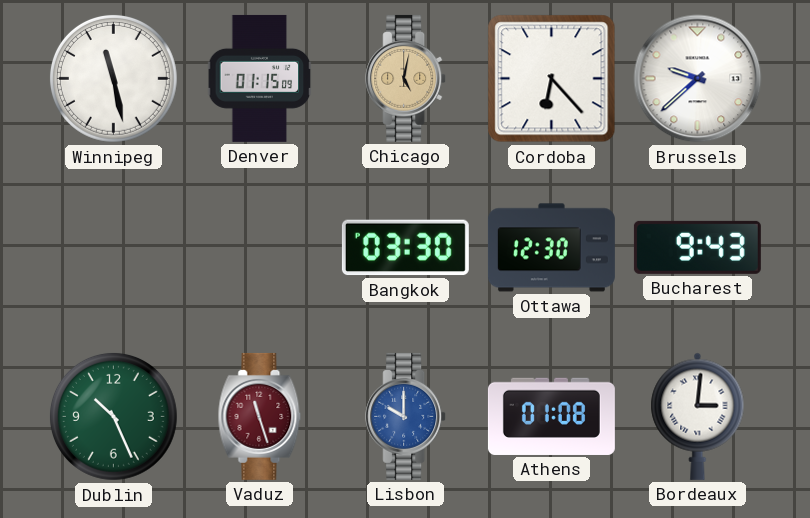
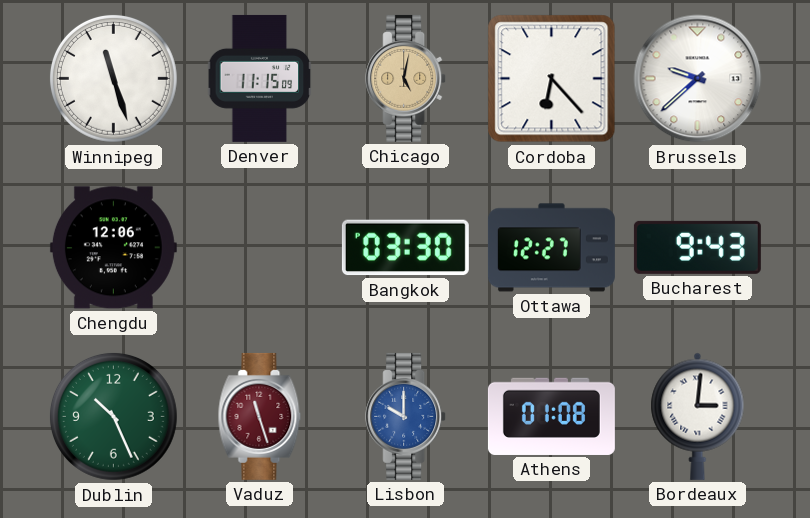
Winnipeg: 11:28 -> 11:27
Denver: 01:15 -> 11:15
Chengdu: none -> 12:06
Ottawa: 12:30 -> 12:27
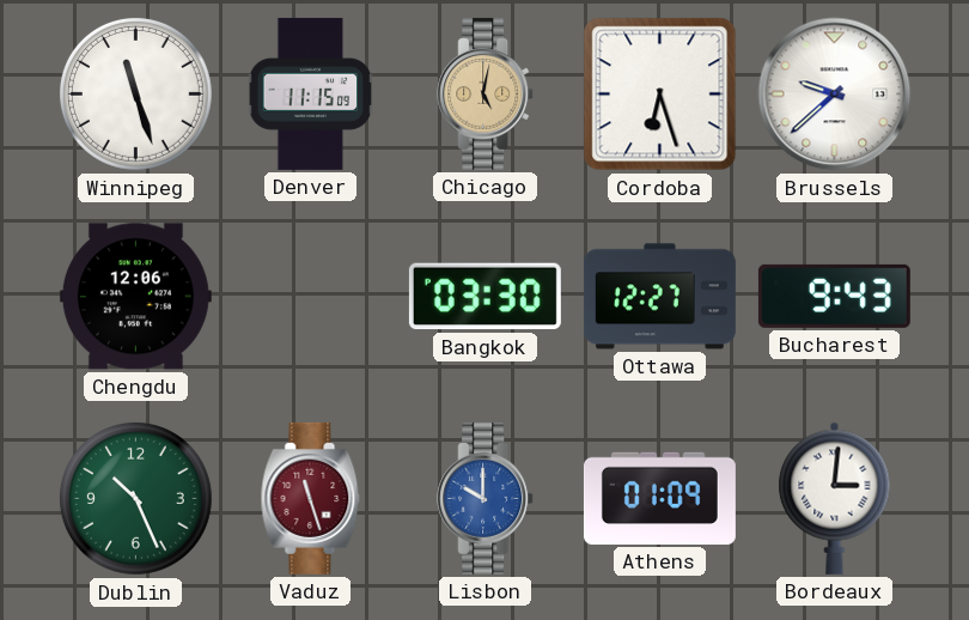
Cordoba: 6:23 -> 6:27
Athens: 01:08 -> 01:09
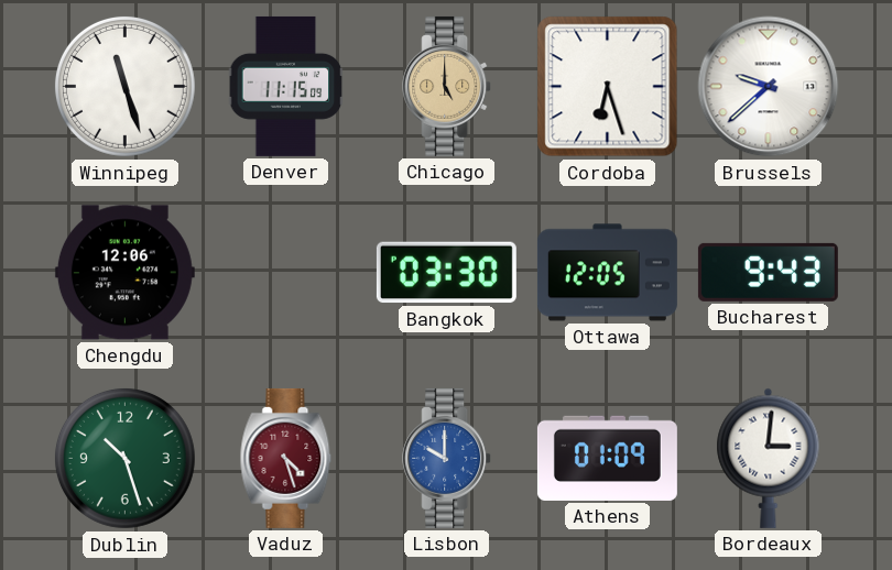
Chicago: 5:02 -> 5:00
Ottawa: 12:27 -> 12:05
Dublin: 10:26 -> 10:27
Vaduz: 11:27 -> 4:27
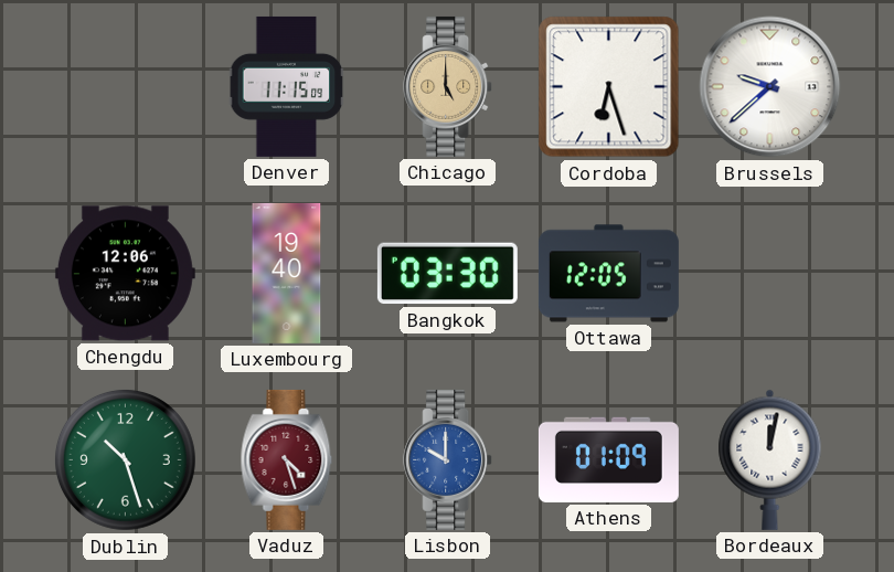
Winnipeg: 11:27 -> none
Luxembourg: none -> 19:40
Bucharest: 9:43 -> none
Bordeaux: 3:01 -> 12:02
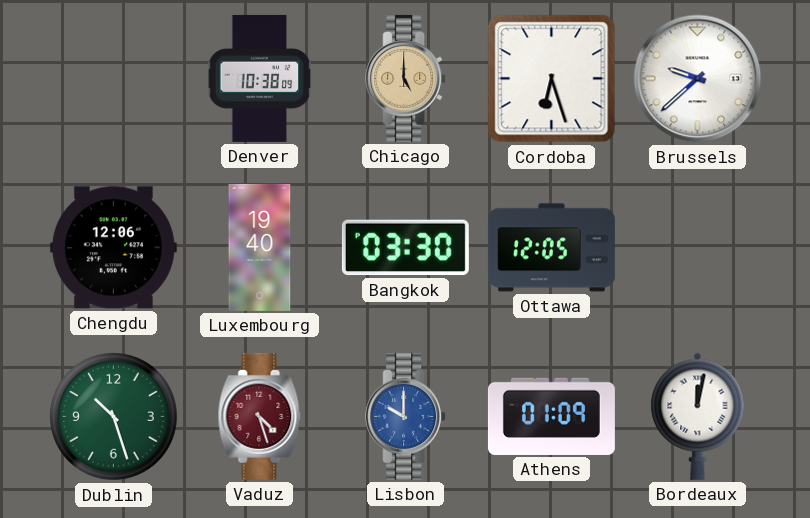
Denver: 11:15 -> 10:38
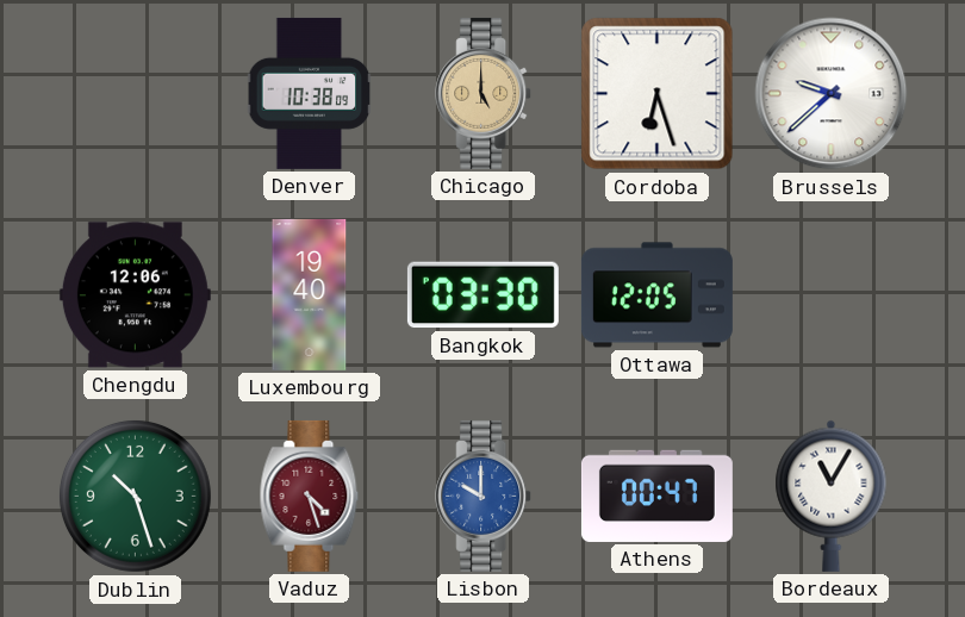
Athens: 01:09 -> 00:47
Bordeaux: 12:02 -> 11:05
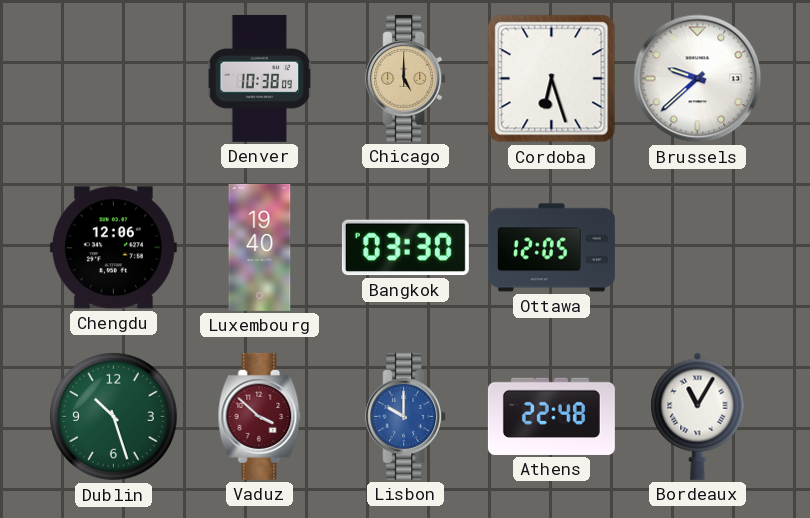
Vaduz: 4:27 -> 3:52
Athens: 00:47 -> 22:48
